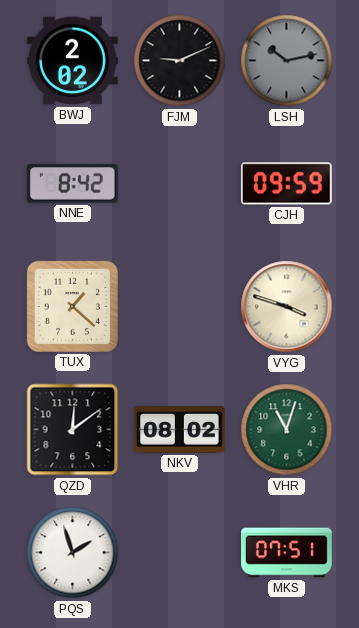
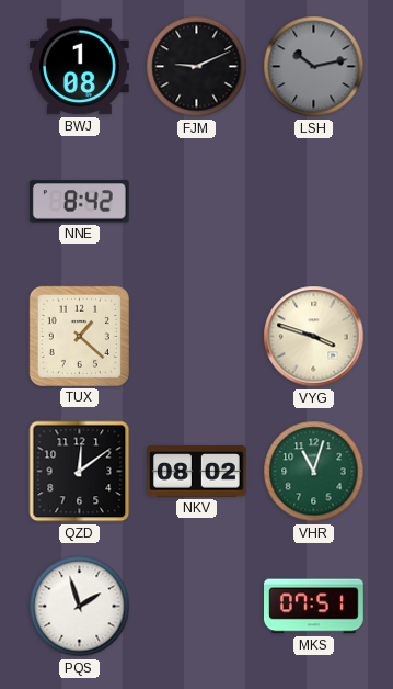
BWJ: 2:02 -> 1:08
CJH: 09:59 -> none
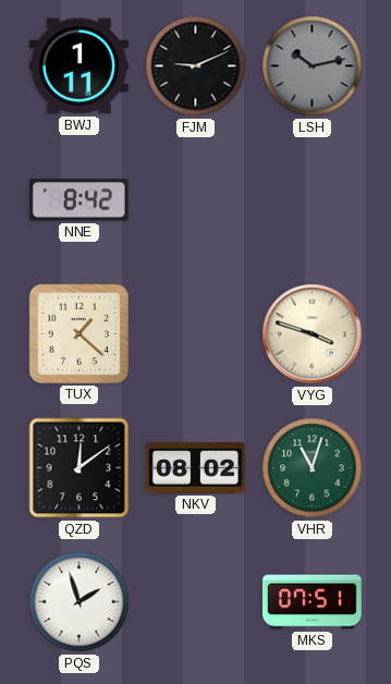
BWJ: 1:08 -> 1:11
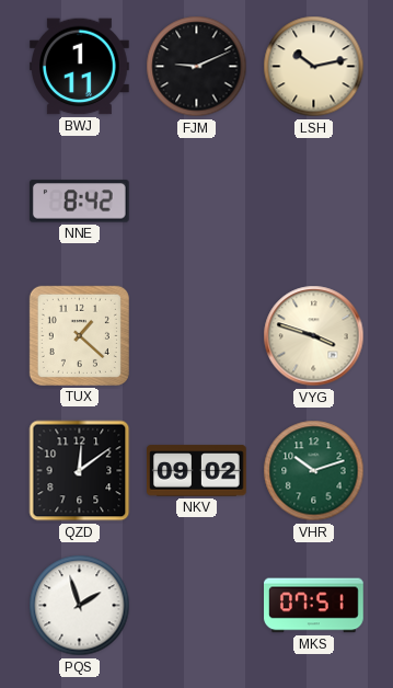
LSH dial: grey -> cream
NKV: 08:02 -> 09:02
VHR: 11:03 -> 10:12
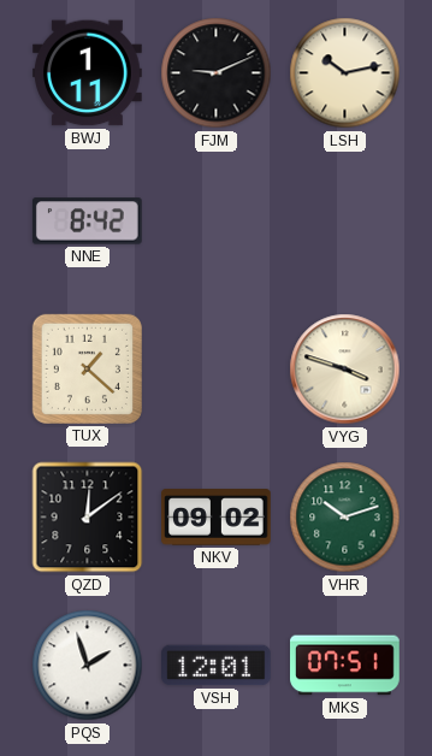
VSH: none -> 12:01
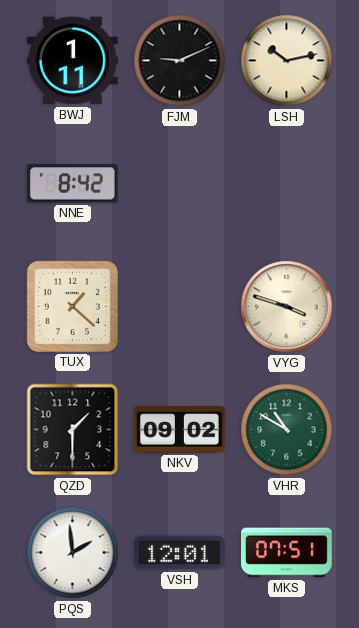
QZD: 12:09 -> 1:30
VHR: 10:12 -> 10:50
PQS: 1:57 -> 1:59
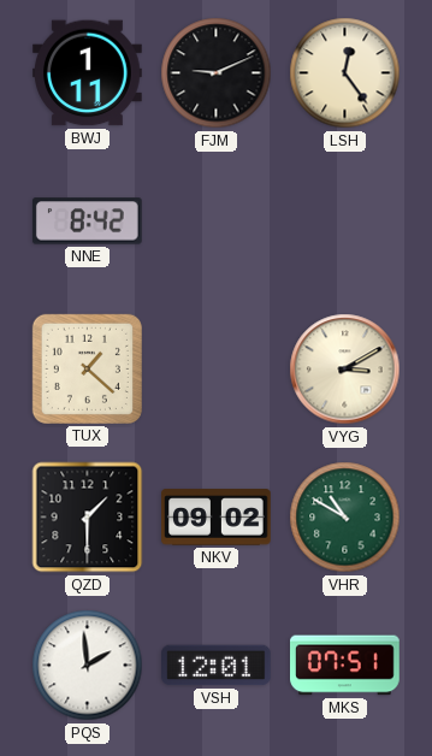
LSH: 10:13 -> 12:24
VYG: 3:48 -> 3:10
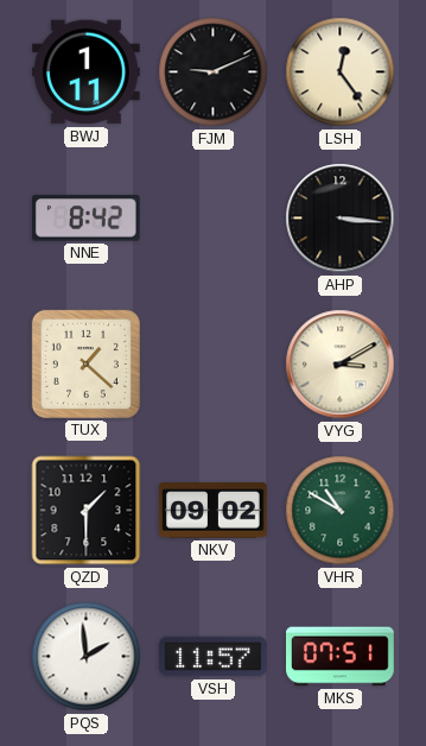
AHP: none -> 3:16
VSH: 12:01 -> 11:57
